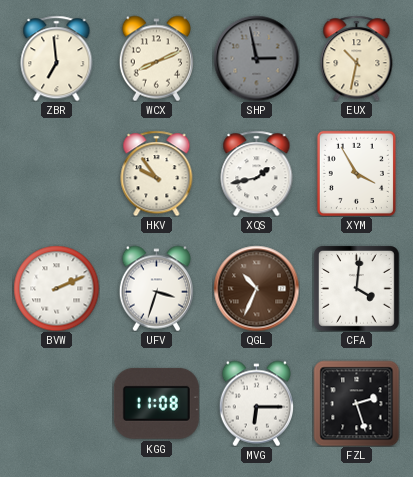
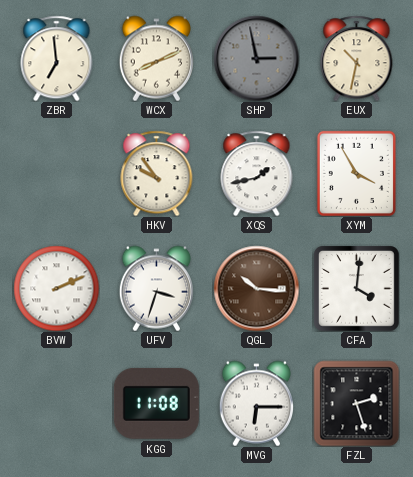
QGL: 10:34 -> 10:16
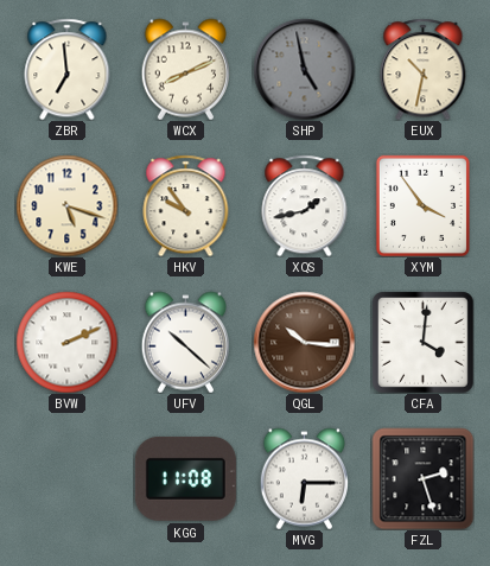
SHP: 2:58 -> 4:58
KWE: none -> 5:18
XYM: 3:55 -> 3:54
UFV: 3:33 -> 10:22
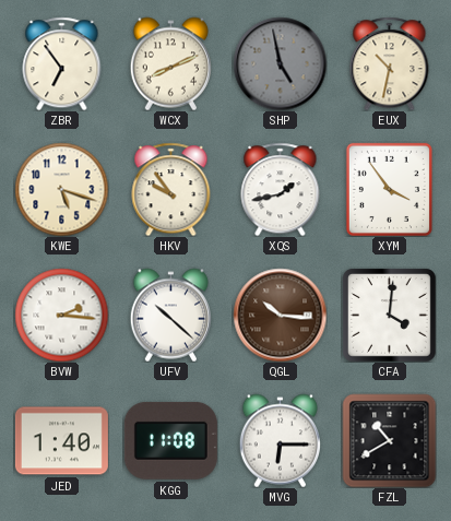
ZBR: 6:59 -> 6:54
BVW: 2:11 -> 2:16
JED: none -> 1:40
FZL: 2:27 -> 10:40
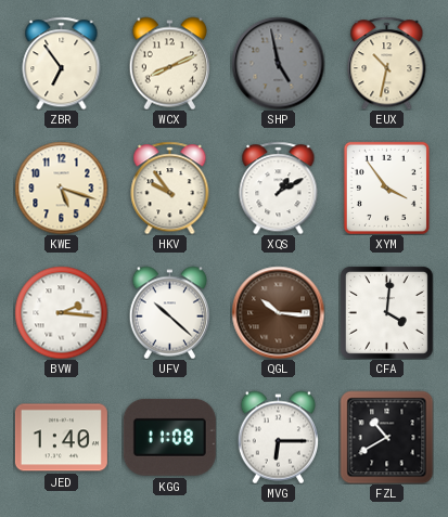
XQS: 1:43 -> 1:10
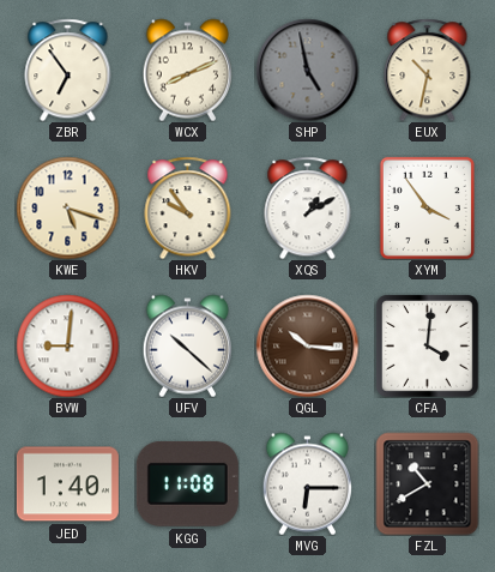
BVW: 2:16 -> 9:01
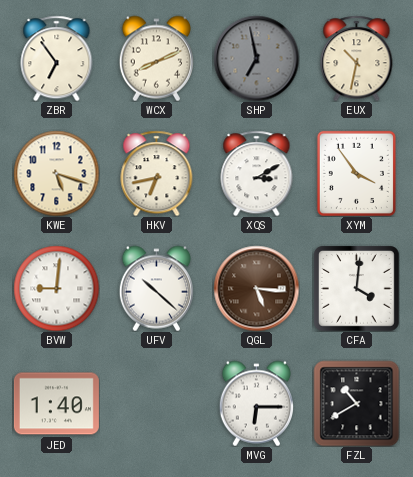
SHP: 4:58 -> 6:58
HKV: 9:54 -> 6:43
XQS: 1:10 -> 3:10
QGL: 10:16 -> 5:16
KGG: 11:08 -> none
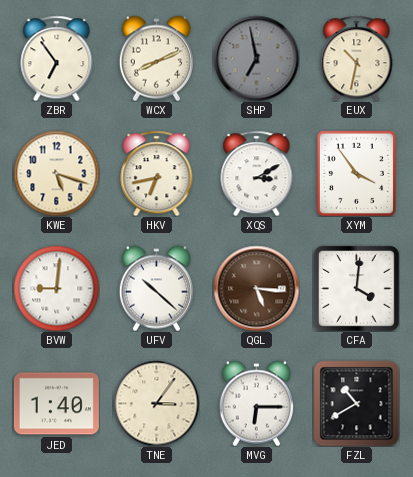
TNE: none -> 3:06
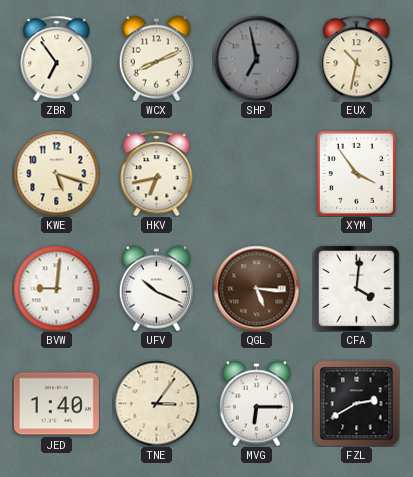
XQS: 3:10 -> none
UFV: 10:22 -> 10:19
FZL: 10:40 -> 2:40
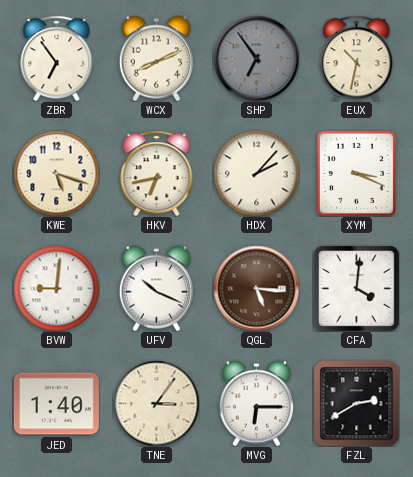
SHP: 6:58 -> 6:54
HDX: none -> 2:07
XYM: 3:54 -> 3:19
